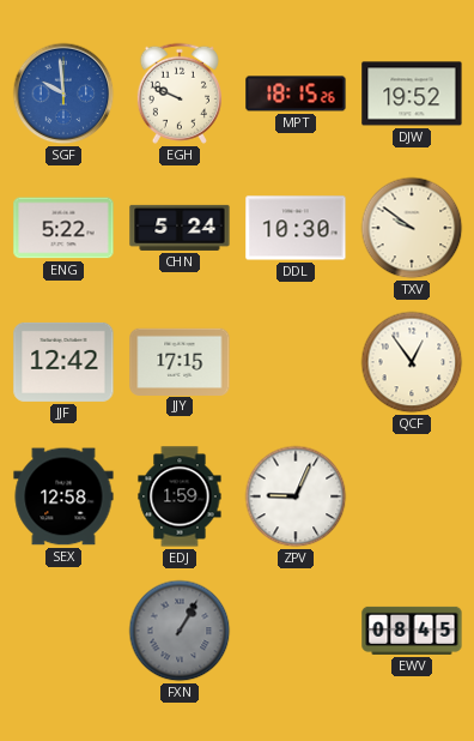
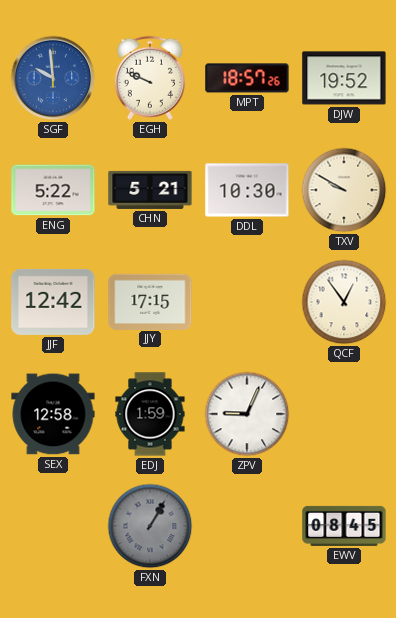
MPT: 18:15 -> 18:57
CHN: 5:24 -> 5:21
TXV: 9:51 -> 9:50
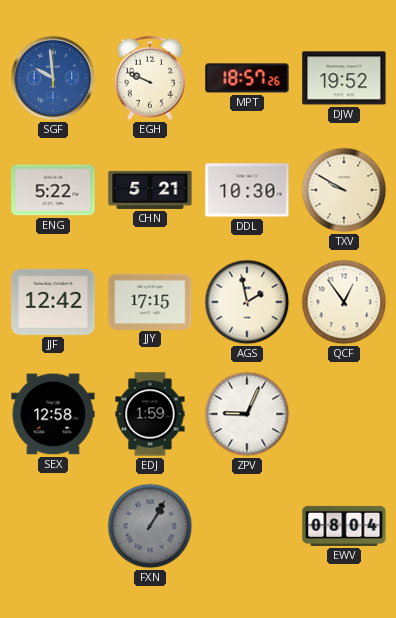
AGS: none -> 1:58
EWV: 08:45 -> 08:04
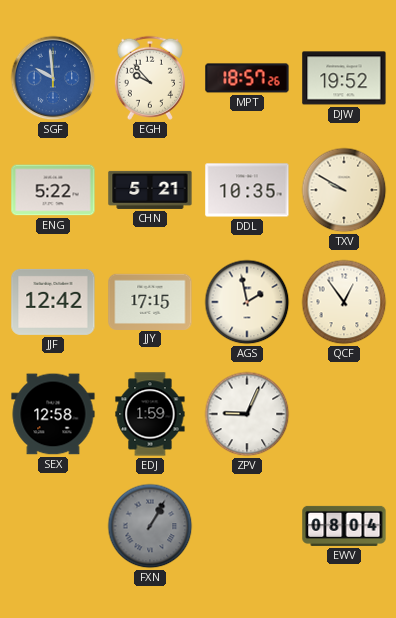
EGH: 9:49 -> 9:53
DDL: 10:30 -> 10:35
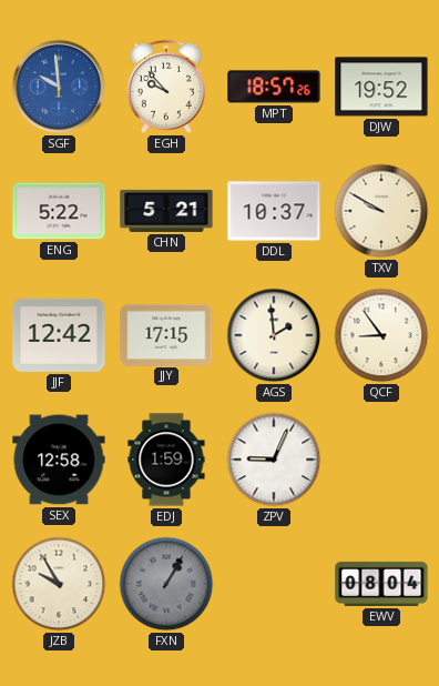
DDL: 10:35 -> 10:37
AGS: 1:58 -> 1:59
QCF: 12:54 -> 8:54
JZB: none -> 9:55
